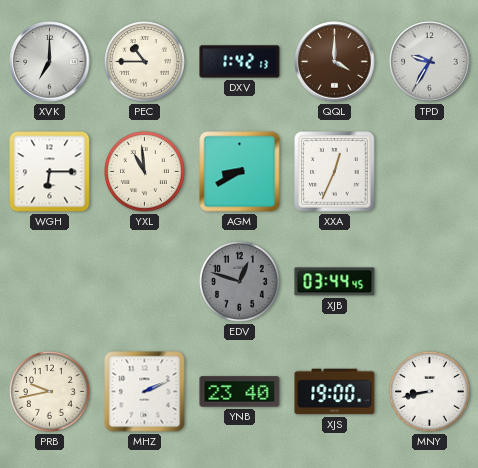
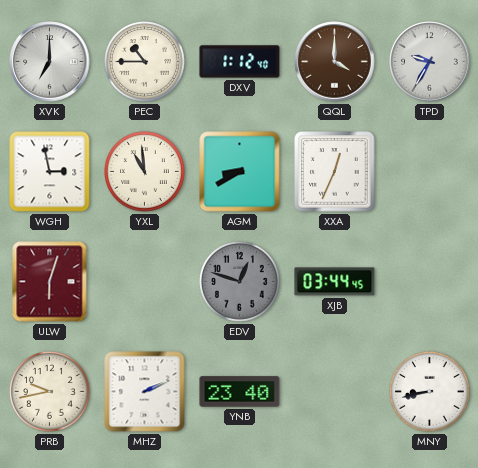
DXV: 1:42 -> 1:12
WGH: 6:15 -> 2:58
ULW: none -> 6:03
XJS: 19:00 -> none
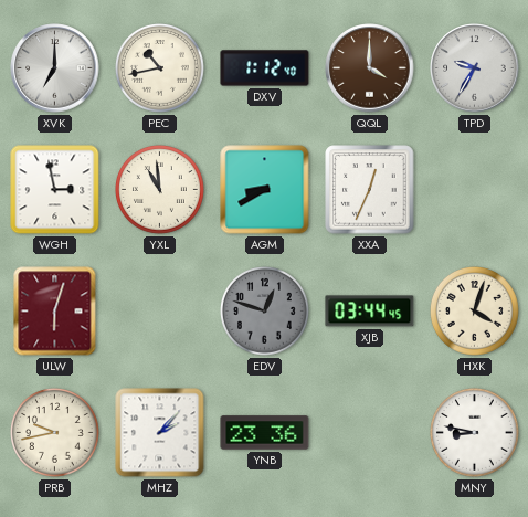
PEC: 10:45 -> 10:43
HXK: none -> 4:03
MHZ: 2:11 -> 2:07
YNB: 23:40 -> 23:36
MNY: 8:43 -> 8:47
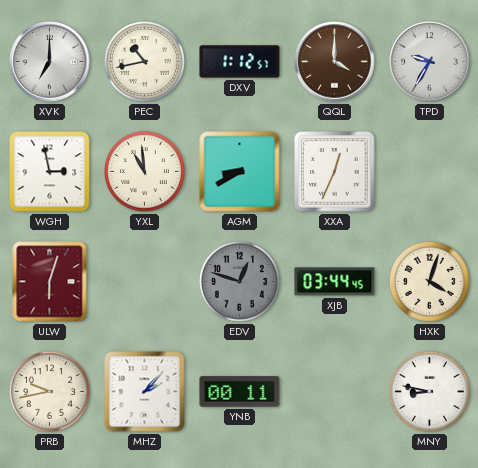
DXV: 1:12:40 -> 1:12:57
YNB: 23:36 -> 00:11
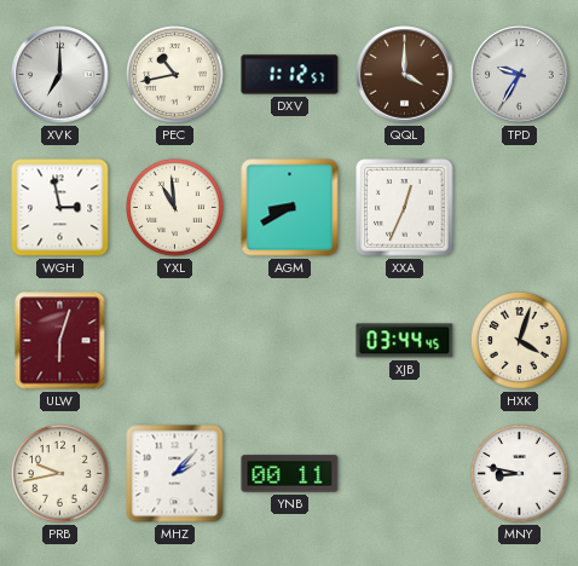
EDV: 12:48 -> none
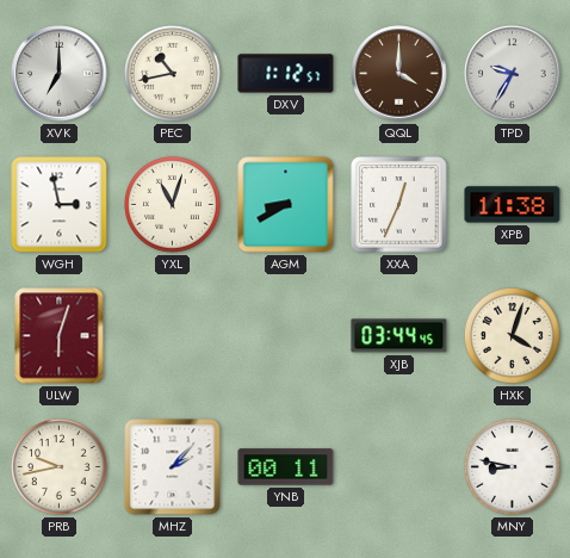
YXL: 10:59 -> 11:03
XPB: none -> 11:38
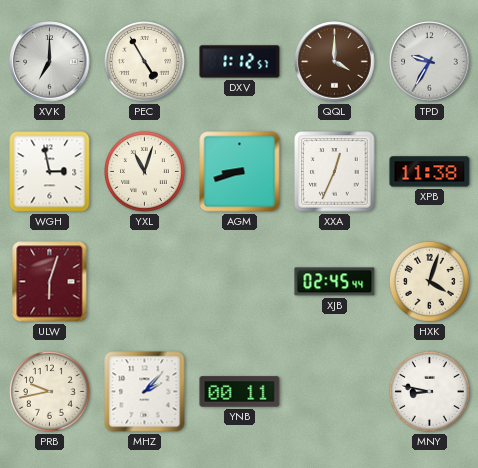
PEC: 10:43 -> 4:55
AGM: 8:40 -> 8:42
XJB: 03:44 -> 02:45
